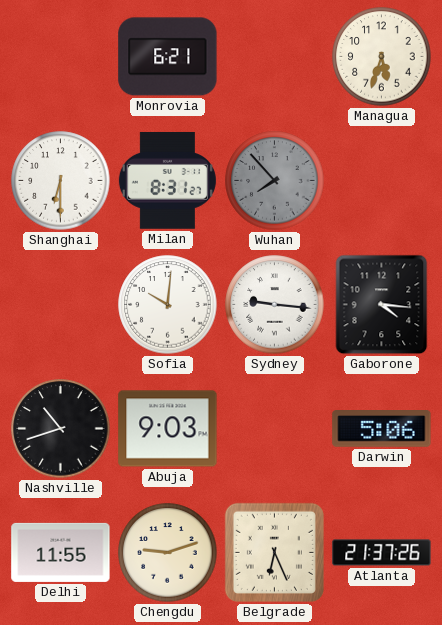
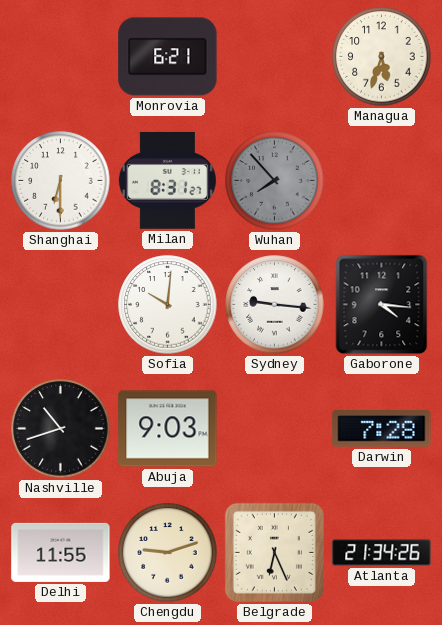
Darwin: 5:06 -> 7:28
Atlanta: 21:37 -> 21:34
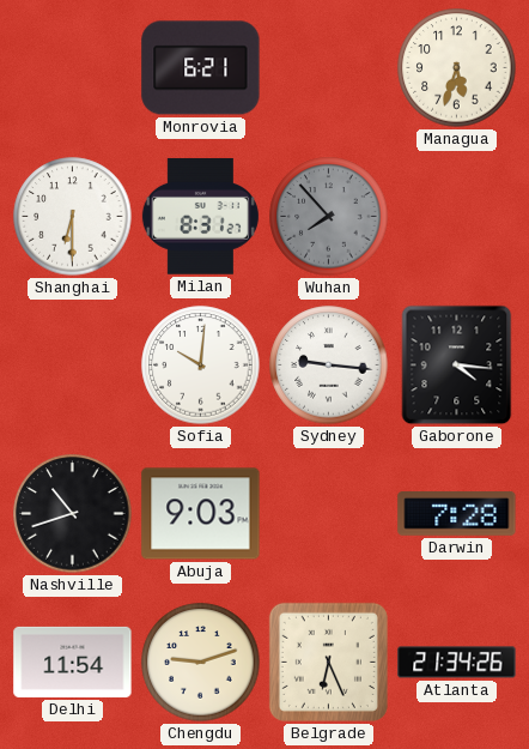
Delhi: 11:55 -> 11:54
